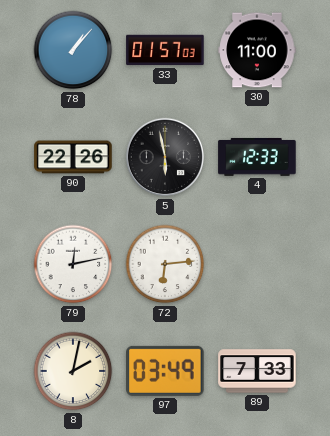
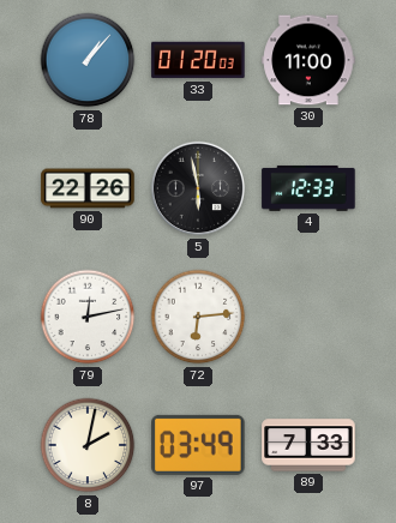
33: 01:57 -> 01:20
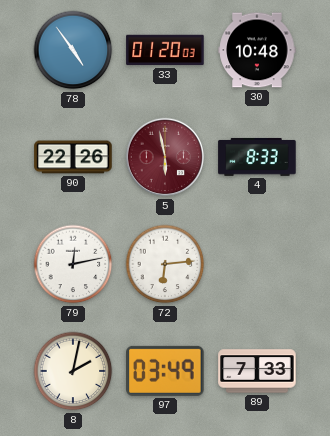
78: 1:07 -> 4:54
30: 11:00 -> 10:48
5 dial: black -> burgundy
4: 12:33 -> 8:33
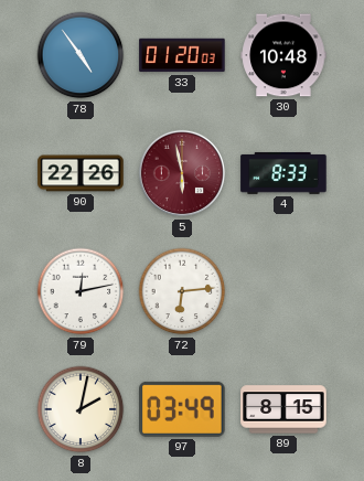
89: 7:33 -> 8:15
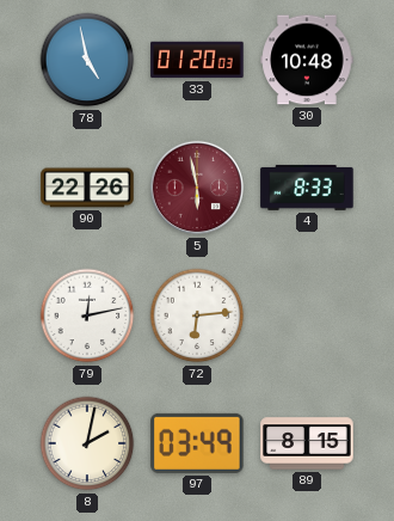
78: 4:54 -> 4:58
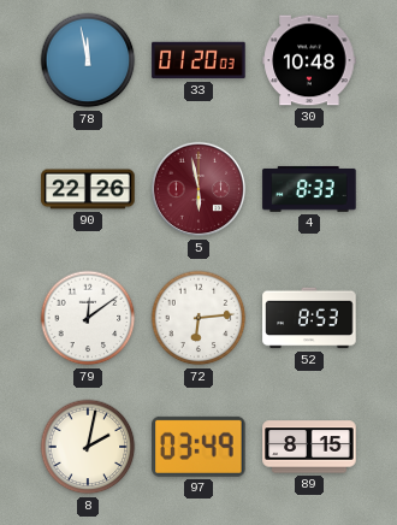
78: 4:58 -> 11:58
79: 12:13 -> 12:09
52: none -> 8:53
